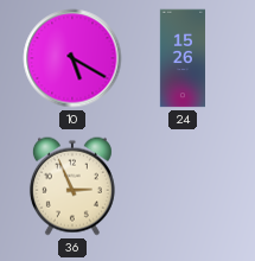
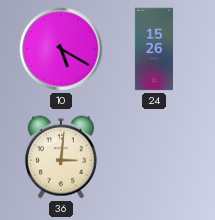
36: 2:56 -> 3:01
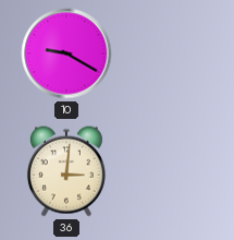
10: 5:20 -> 9:20
24: 15:26 -> none
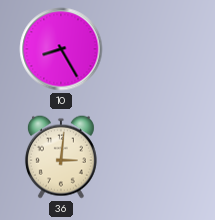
10: 9:20 -> 8:25
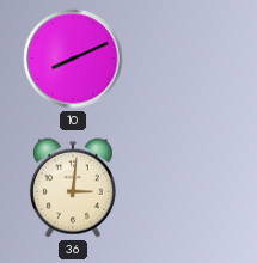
10: 8:25 -> 8:11
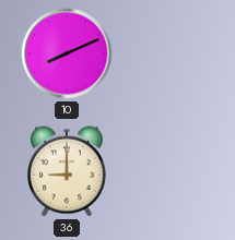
36: 3:01 -> 9:00
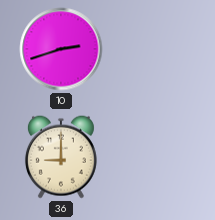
10: 8:11 -> 2:42
